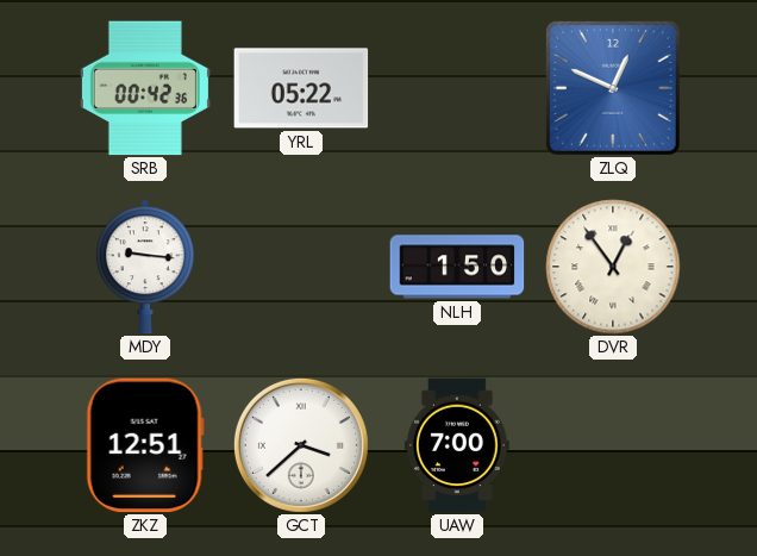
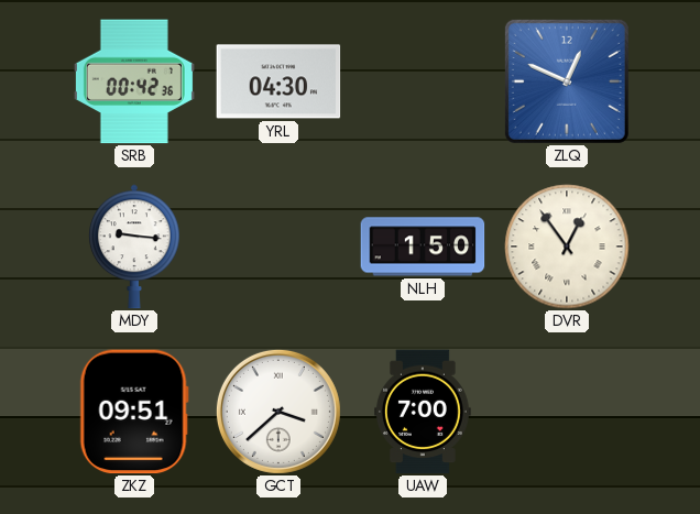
YRL: 05:22 -> 04:30
ZKZ: 12:51 -> 09:51
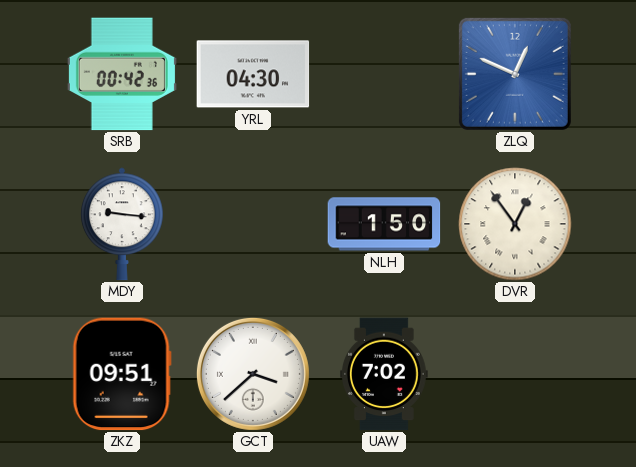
UAW: 7:00 -> 7:02
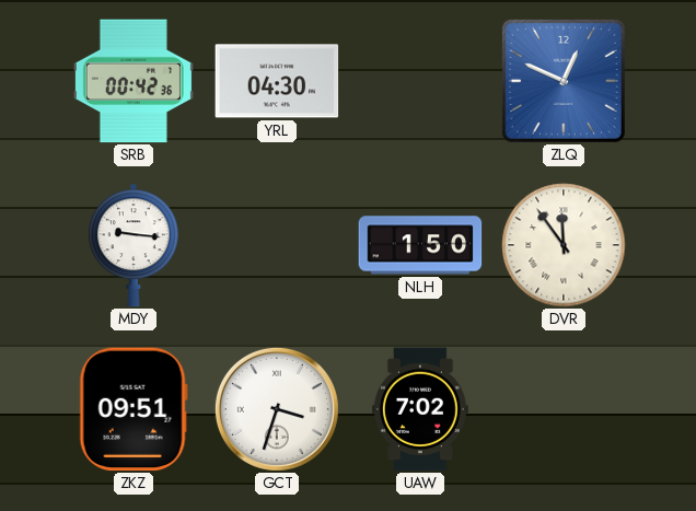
DVR: 12:54 -> 11:54
GCT: 3:38 -> 3:33
